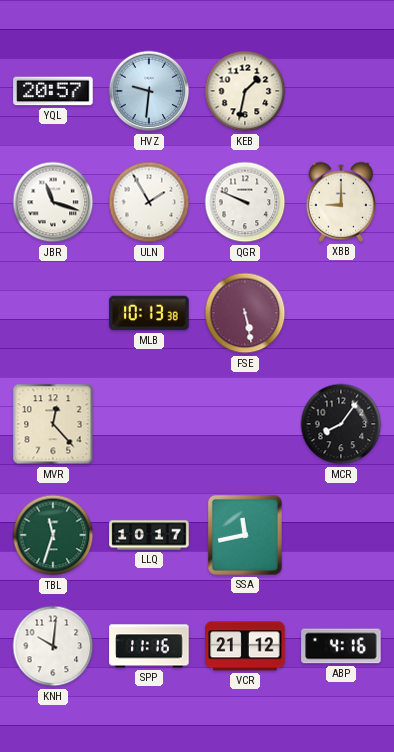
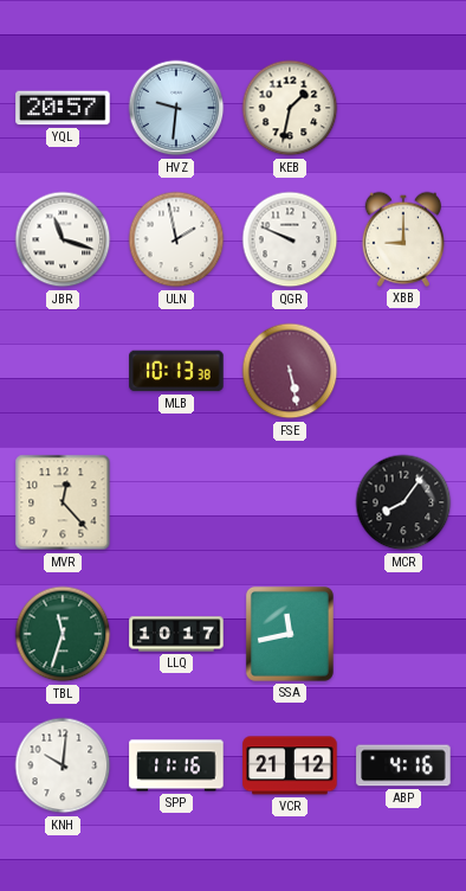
ULN: 1:55 -> 1:58
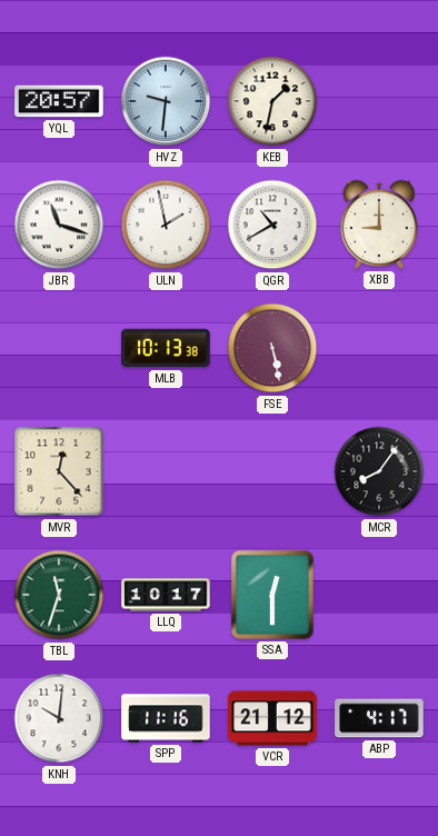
QGR: 9:49 -> 10:40
SSA: 11:43 -> 12:30
ABP: 4:16 -> 4:17
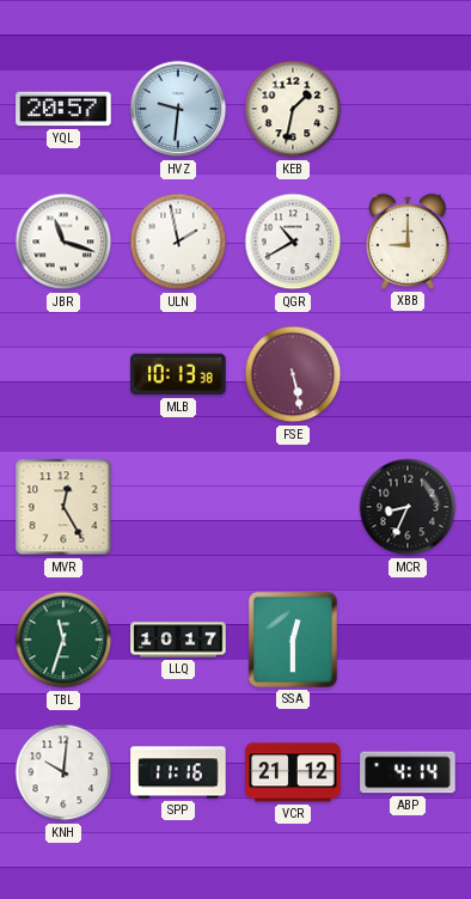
MVR: 12:23 -> 12:25
MCR: 8:06 -> 8:34
ABP: 4:17 -> 4:14
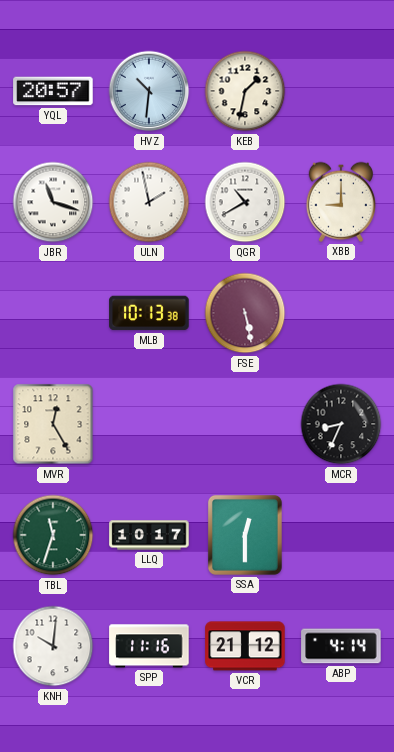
HVZ: 9:31 -> 10:31
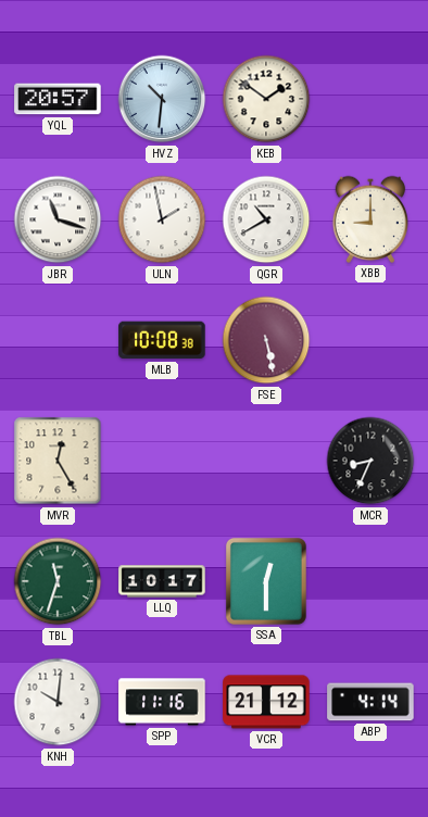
KEB: 1:32 -> 1:51
MLB: 10:13 -> 10:08
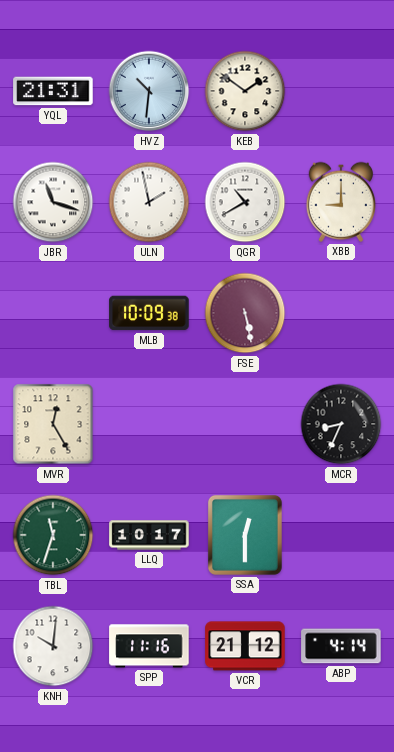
YQL: 20:57 -> 21:31
MLB: 10:08 -> 10:09
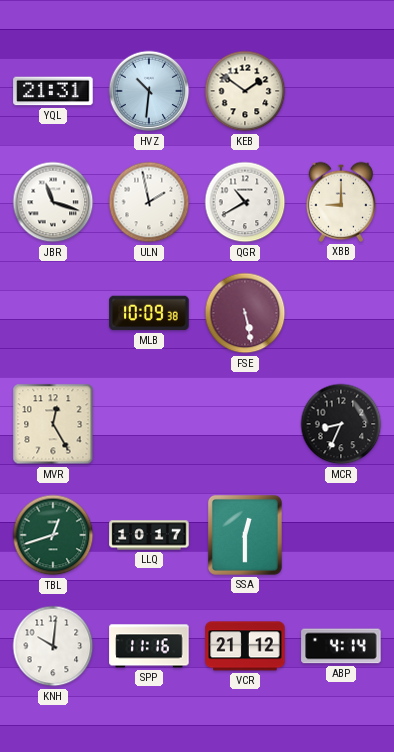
TBL: 11:33 -> 12:42
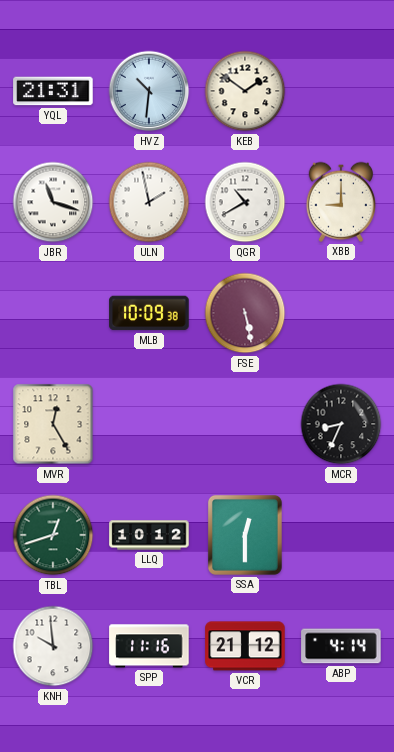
LLQ: 10:17 -> 10:12
KNH: 10:01 -> 9:59
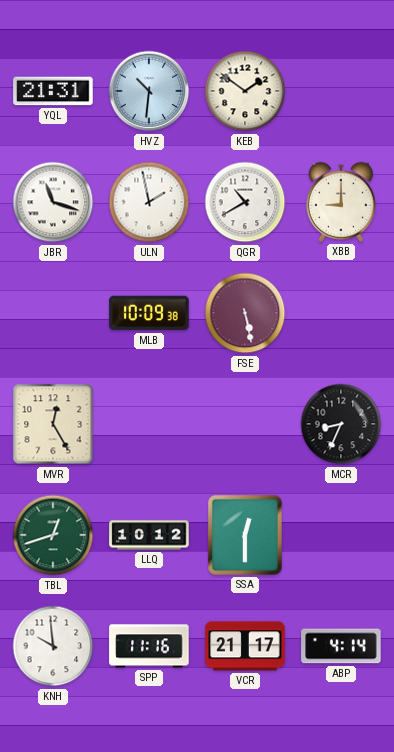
VCR: 21:12 -> 21:17
